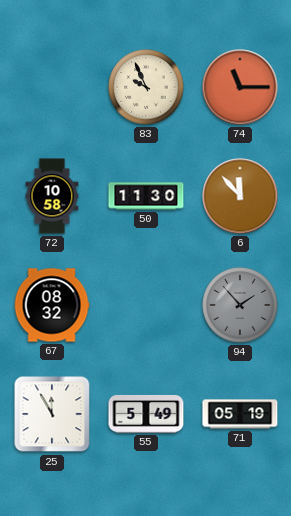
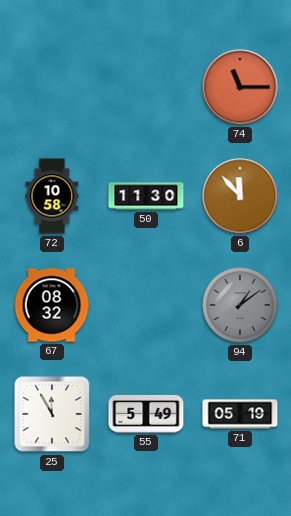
83: 9:56 -> none
94: 1:53 -> 1:09
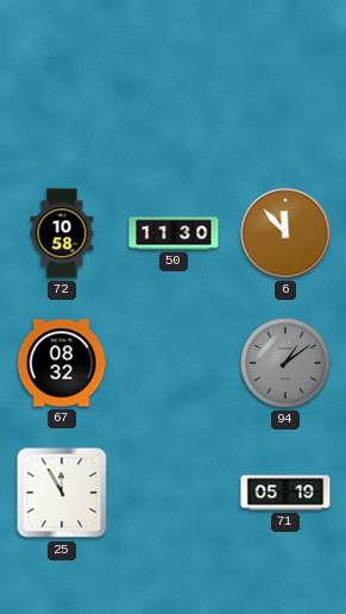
74: 11:15 -> none
55: 5:49 -> none
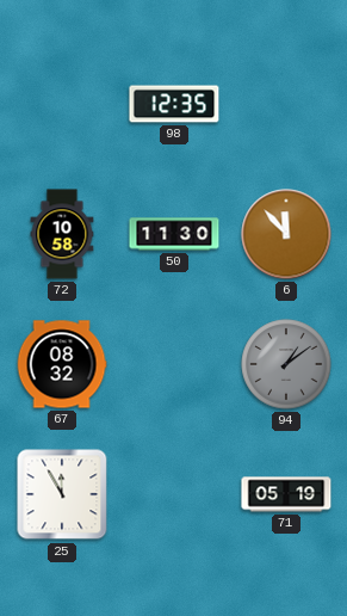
98: none -> 12:35
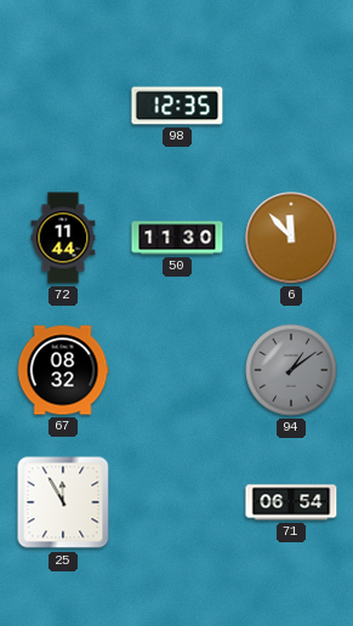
72: 10:58 -> 11:44
71: 05:19 -> 06:54
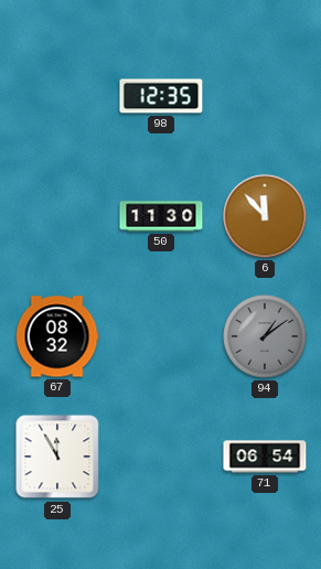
72: 11:44 -> none
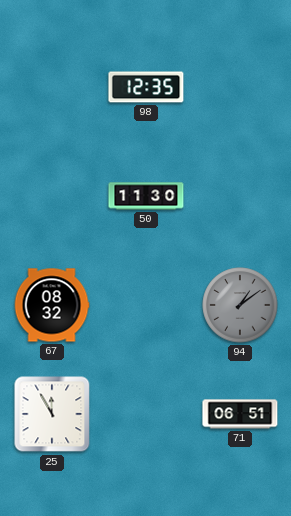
6: 11:53 -> none
71: 06:54 -> 06:51
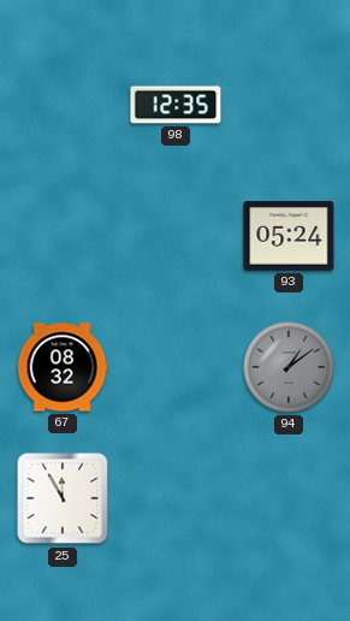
50: 11:30 -> none
93: none -> 05:24
71: 06:51 -> none
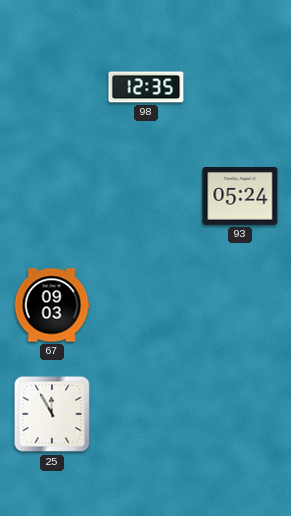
67: 08:32 -> 09:03
94: 1:09 -> none
